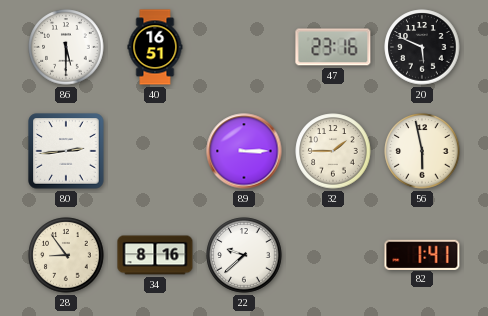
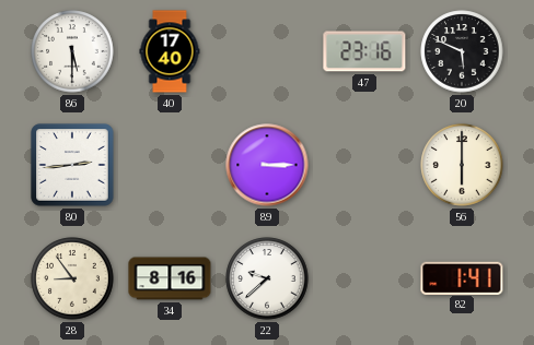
40: 16:51 -> 17:40
32: 1:45 -> none
56: 5:58 -> 6:00
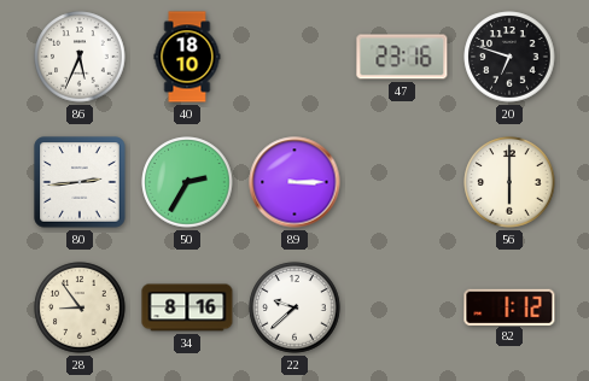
86: 5:30 -> 5:34
40: 17:40 -> 18:10
20: 5:49 -> 6:48
50: none -> 2:35
82: 1:41 -> 1:12
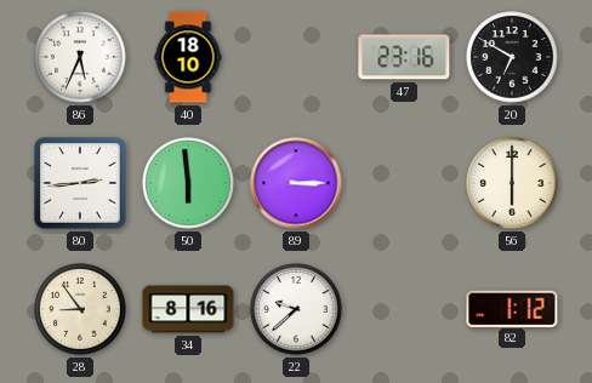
20: 6:48 -> 6:50
50: 2:35 -> 5:59
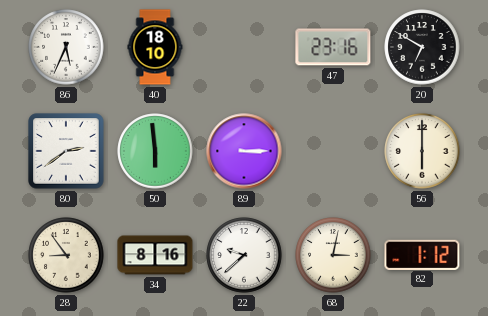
80: 2:44 -> 2:39
68: none -> 3:02
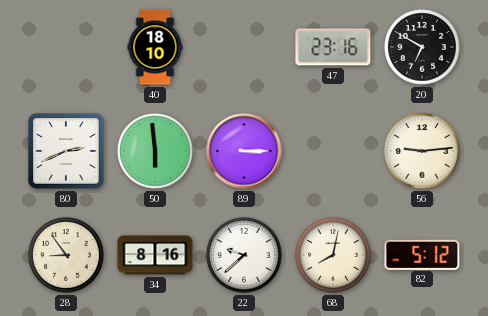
86: 5:34 -> none
80: 2:39 -> 2:41
56: 6:00 -> 9:14
68: 3:02 -> 8:02
82: 1:12 -> 5:12
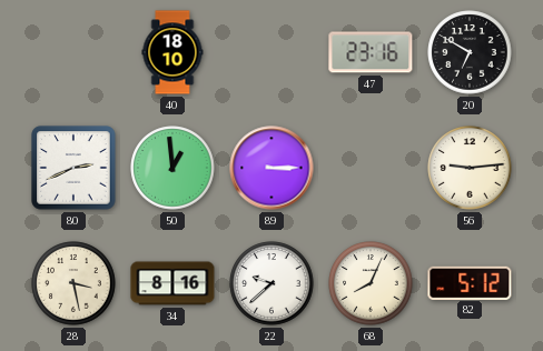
50: 5:59 -> 12:59
28: 8:54 -> 3:28
68: 8:02 -> 8:04
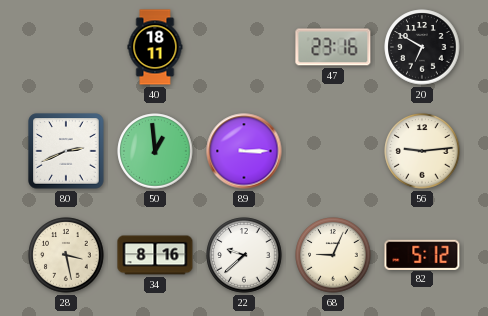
40: 18:10 -> 18:11
68: 8:04 -> 9:04
